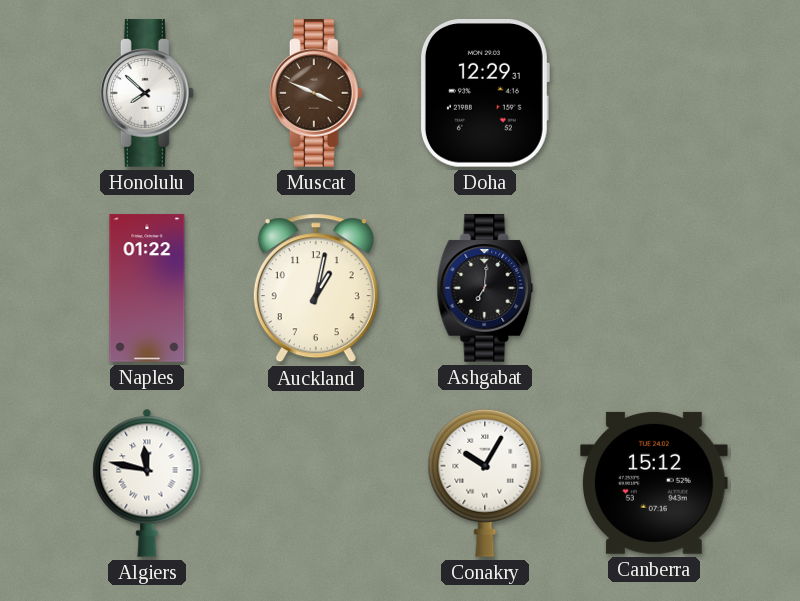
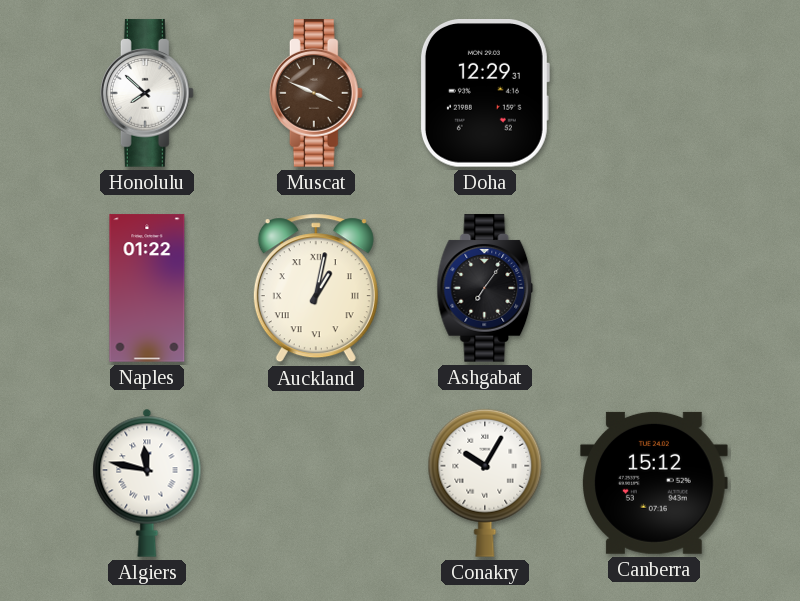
Auckland numerals: Arabic -> Roman
Ashgabat: 7:01 -> 7:06
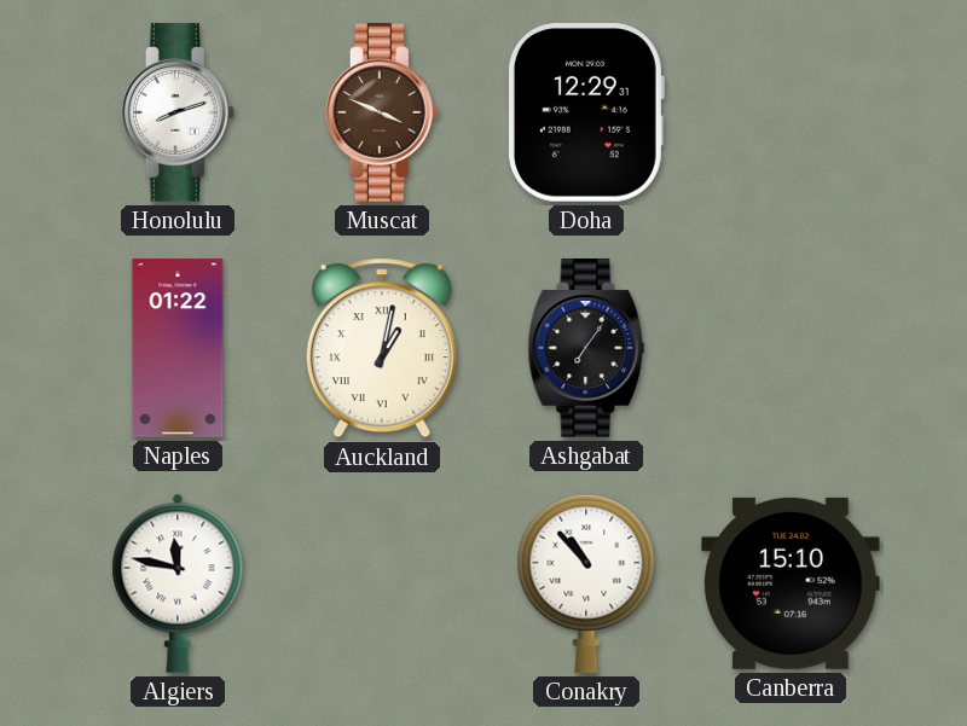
Honolulu: 7:52 -> 8:12
Conakry: 10:05 -> 10:53
Canberra: 15:12 -> 15:10
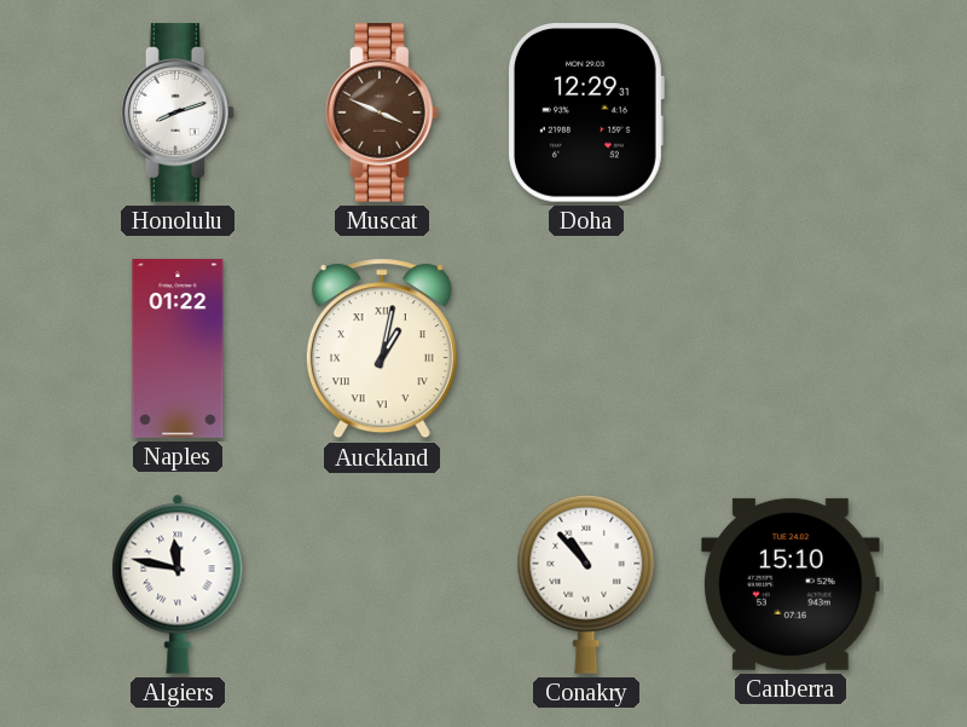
Ashgabat: 7:06 -> none
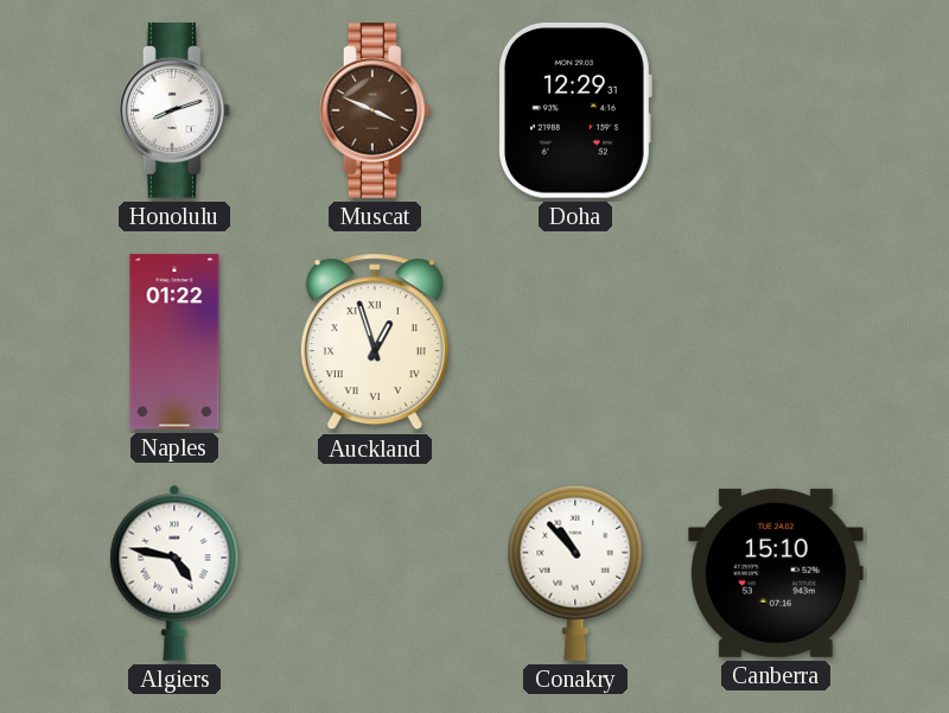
Auckland: 1:02 -> 12:57
Algiers: 11:47 -> 4:47
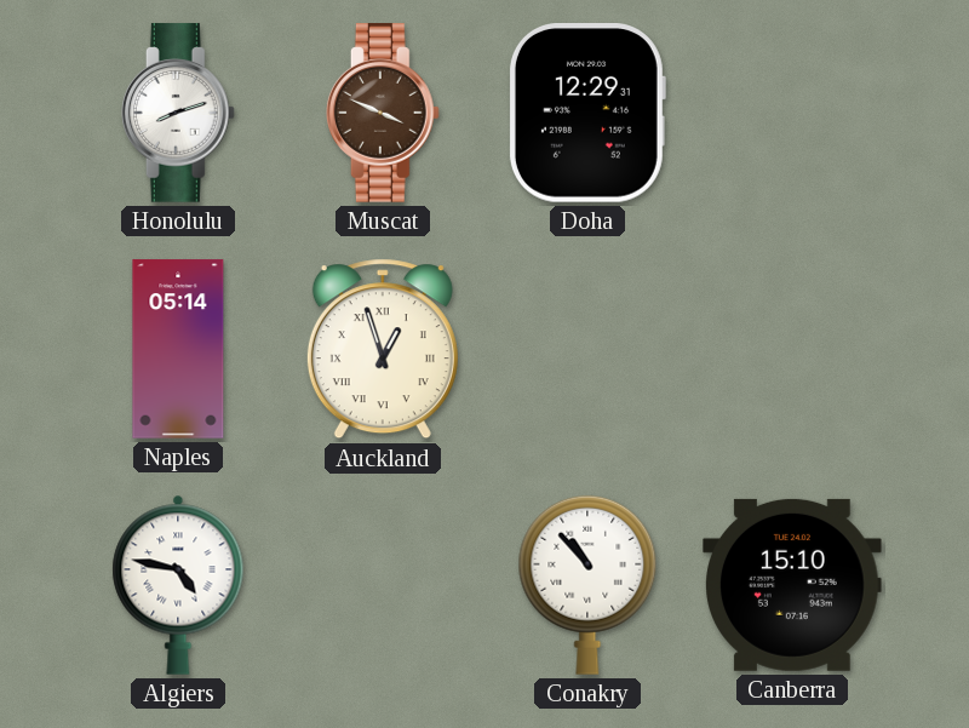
Naples: 01:22 -> 05:14
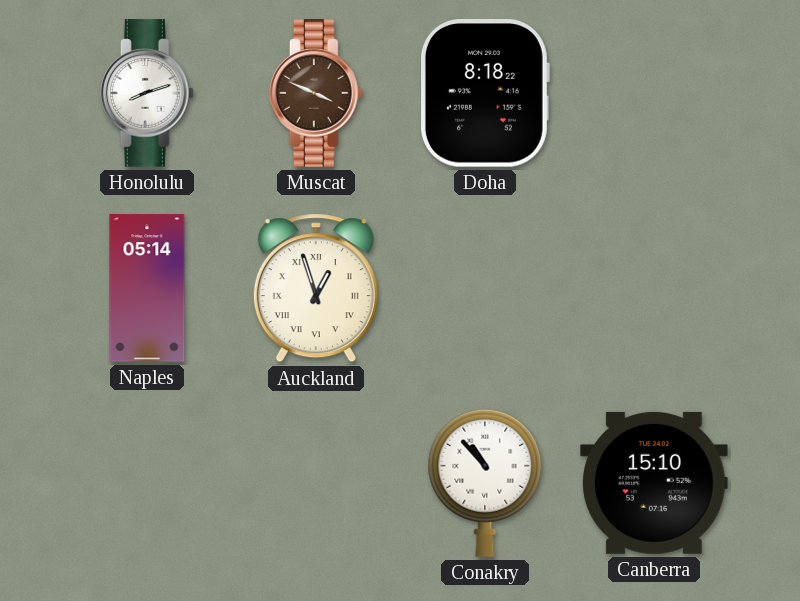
Doha: 12:29 -> 8:18
Algiers: 4:47 -> none
